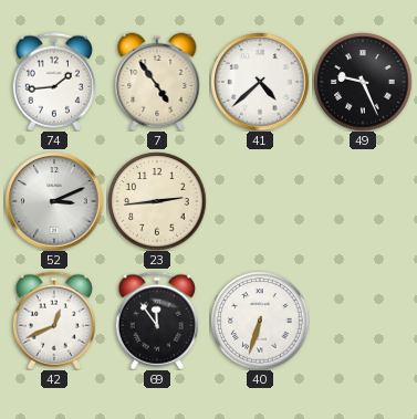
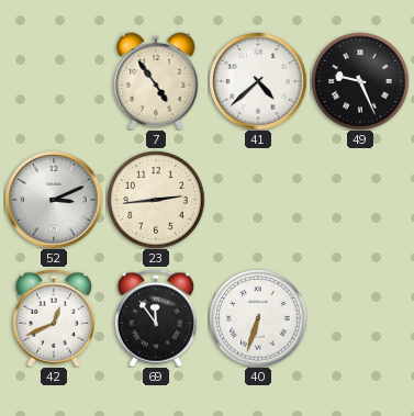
74: 1:44 -> none
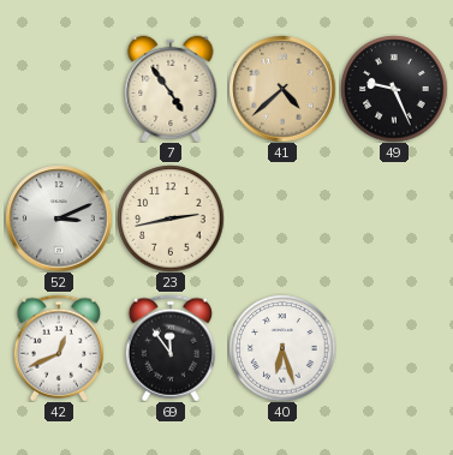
41 dial: white -> champagne
23: 2:44 -> 2:43
40: 6:33 -> 6:27
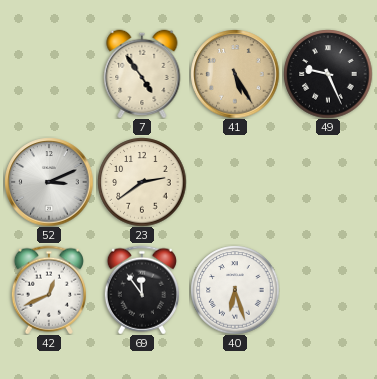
41: 4:38 -> 5:25
23: 2:43 -> 2:39
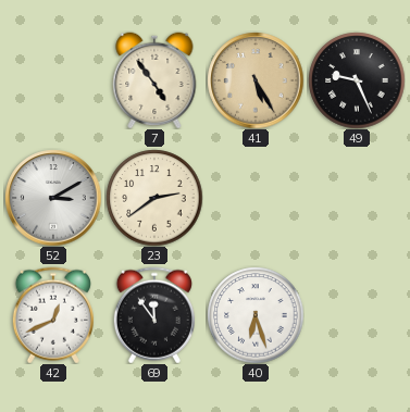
52: 3:11 -> 3:10
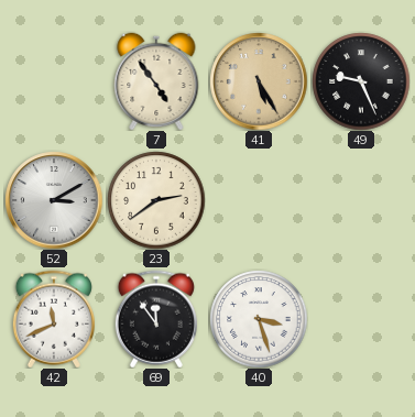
42: 12:41 -> 11:41
40: 6:27 -> 3:27
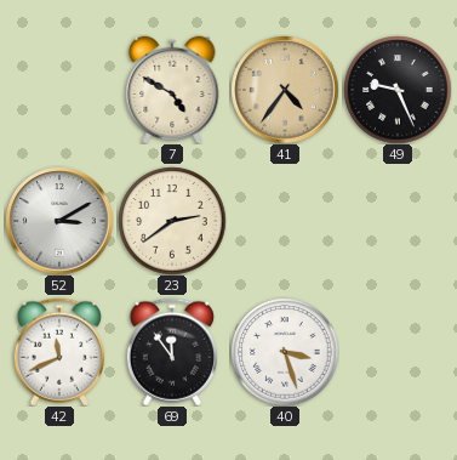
7: 4:54 -> 4:50
41: 5:25 -> 4:36
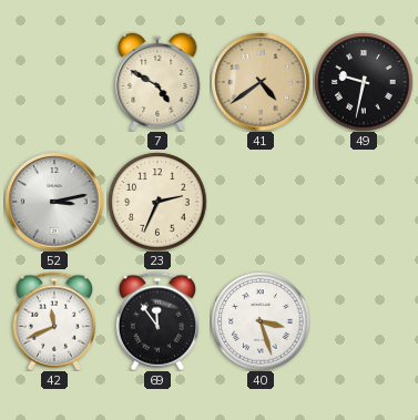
41: 4:36 -> 4:39
49: 9:26 -> 9:32
52: 3:10 -> 3:13
23: 2:39 -> 2:34
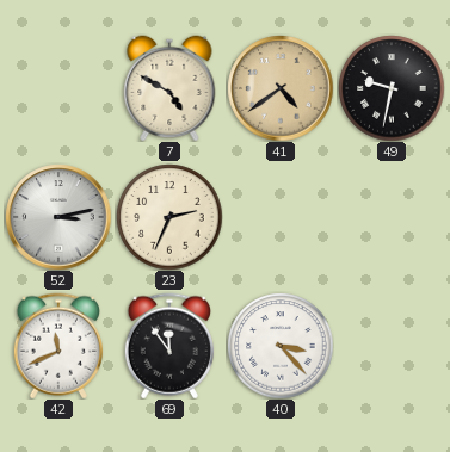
40: 3:27 -> 3:23
